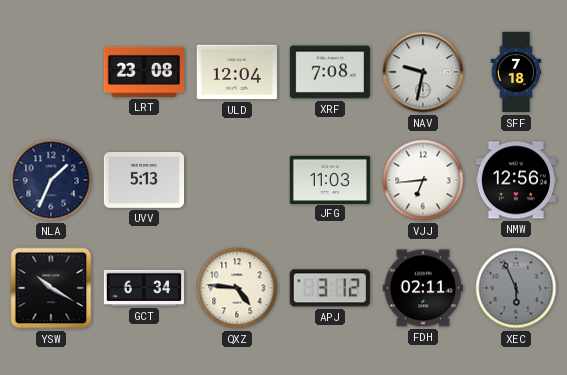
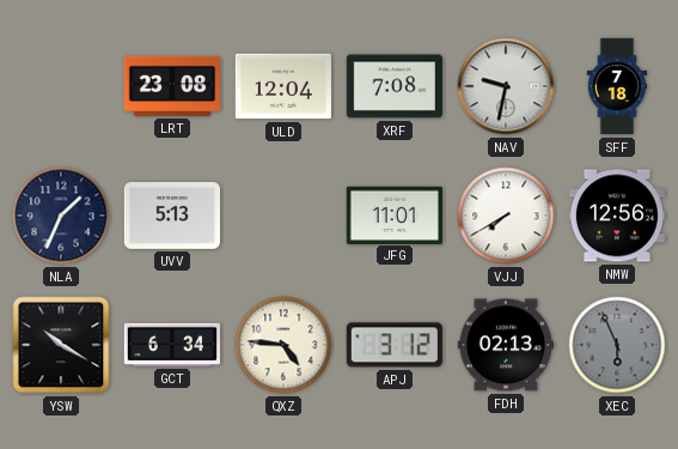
JFG: 11:03 -> 11:01
VJJ: 6:44 -> 7:40
FDH: 02:11 -> 02:13
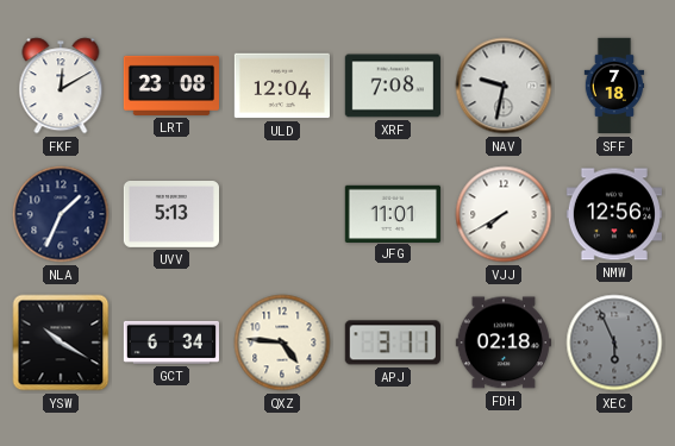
FKF: none -> 12:10
APJ: 3:12 -> 3:11
FDH: 02:13 -> 02:18
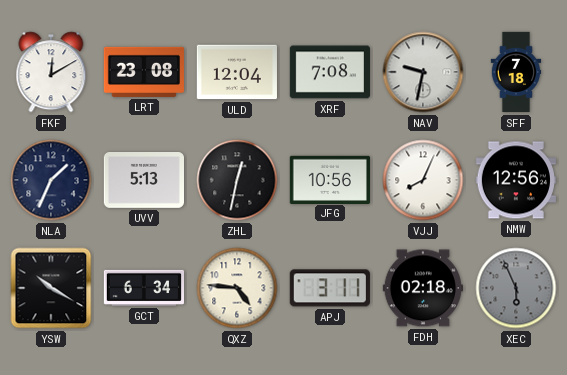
ZHL: none -> 12:32
JFG: 11:01 -> 10:56
VJJ: 7:40 -> 8:04
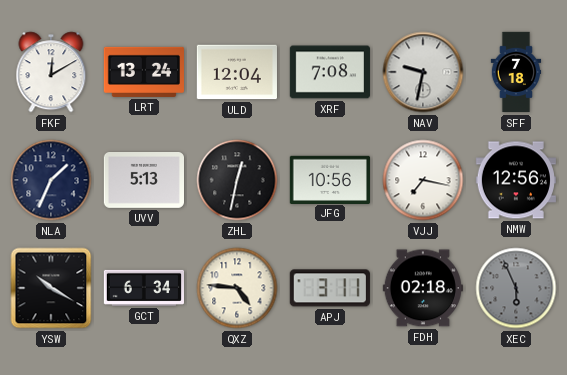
LRT: 23:08 -> 13:24
VJJ: 8:04 -> 7:17
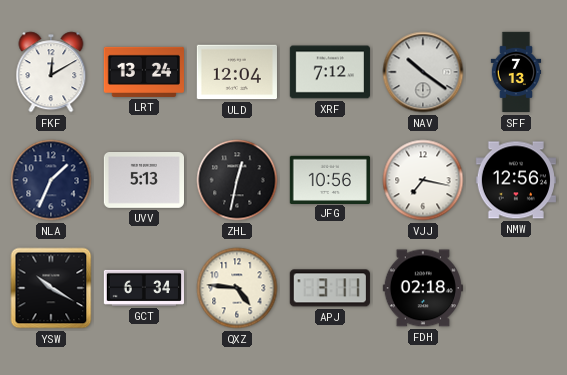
XRF: 7:08 -> 7:12
NAV: 9:32 -> 10:21
SFF: 7:18 -> 7:13
XEC: 5:56 -> none
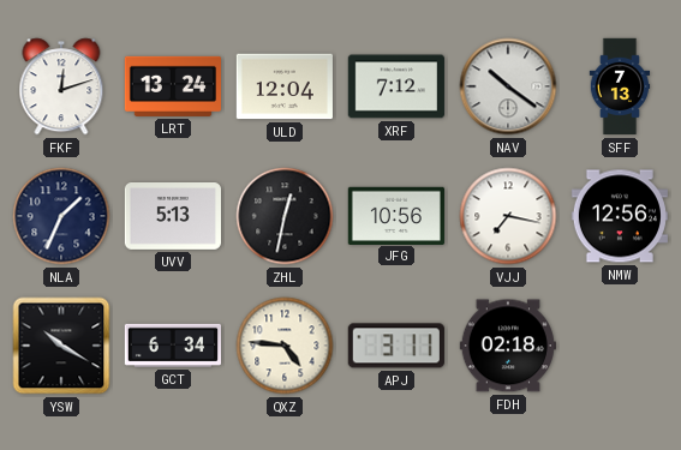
FKF: 12:10 -> 12:12
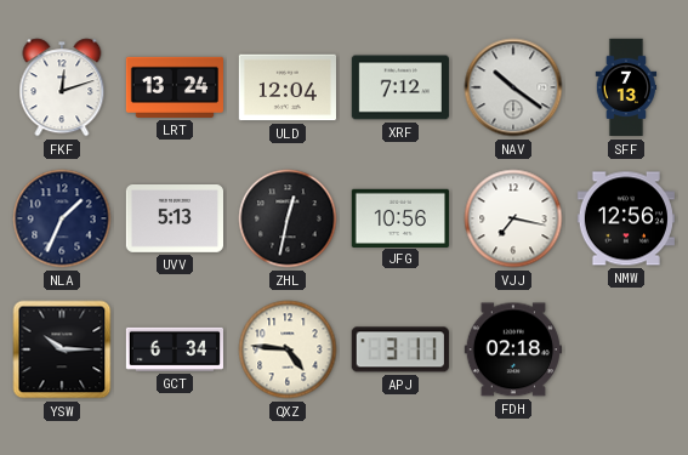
YSW: 10:20 -> 10:15
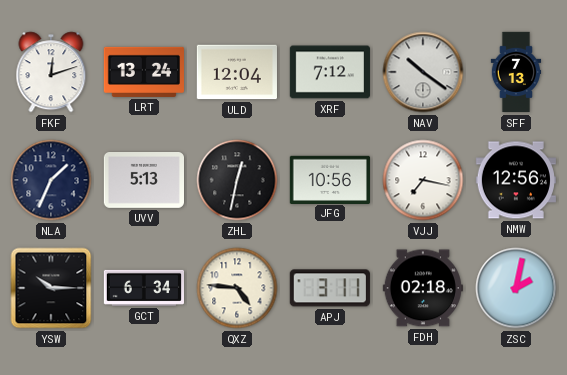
ZSC: none -> 2:02
